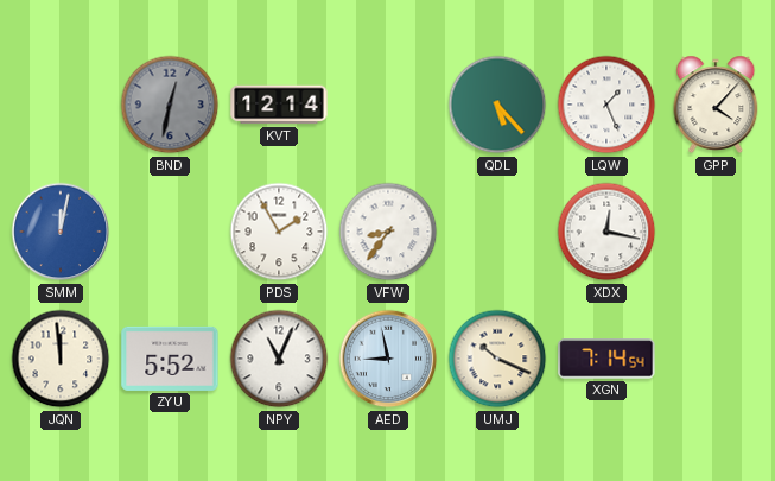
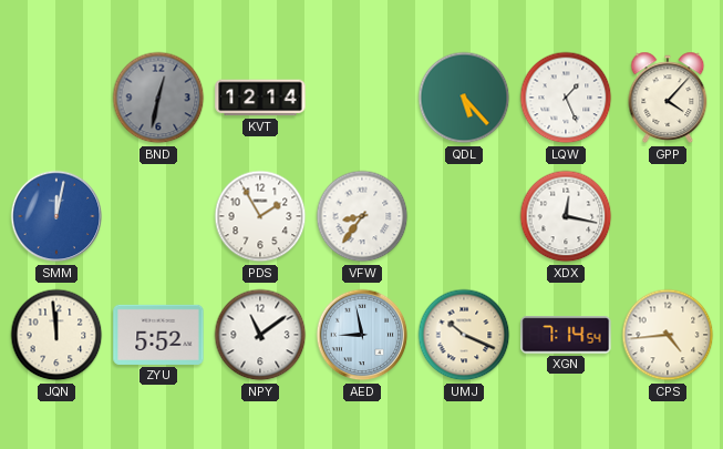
NPY: 11:04 -> 11:09
CPS: none -> 4:44
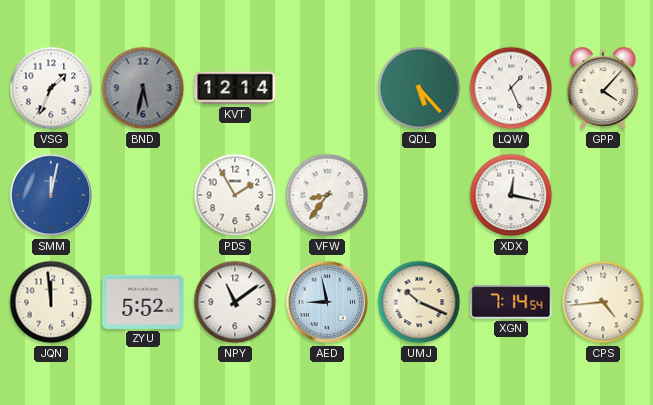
VSG: none -> 1:34
BND: 12:32 -> 5:32
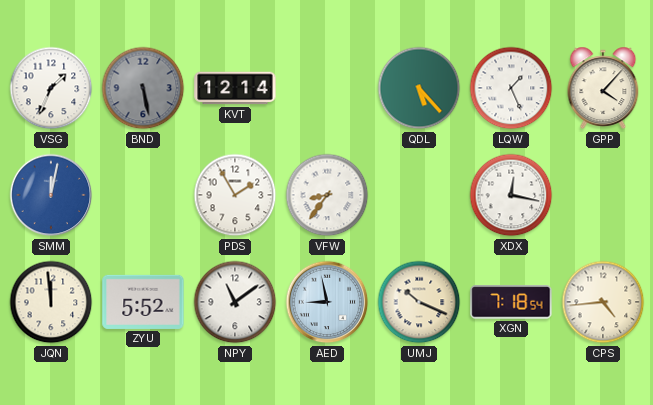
BND: 5:32 -> 5:28
XGN: 7:14 -> 7:18
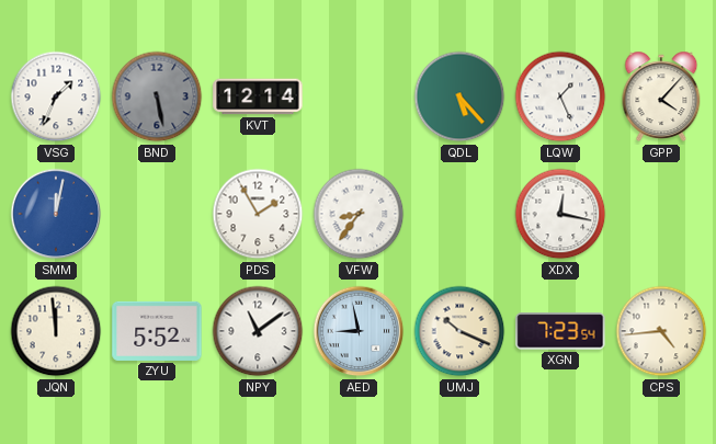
XGN: 7:18 -> 7:23
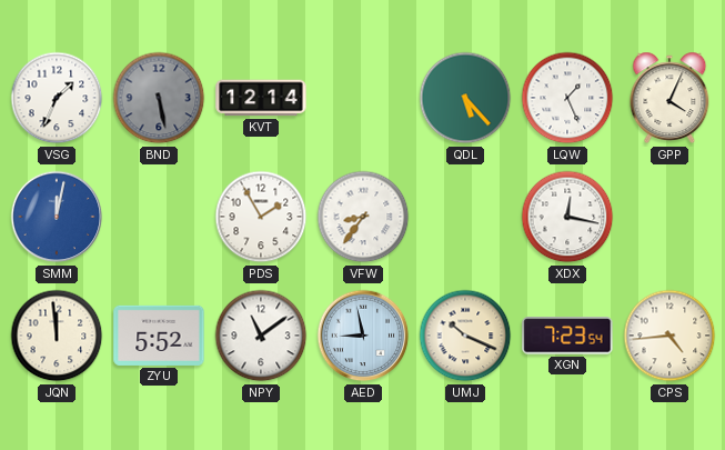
GPP: 4:07 -> 4:04
